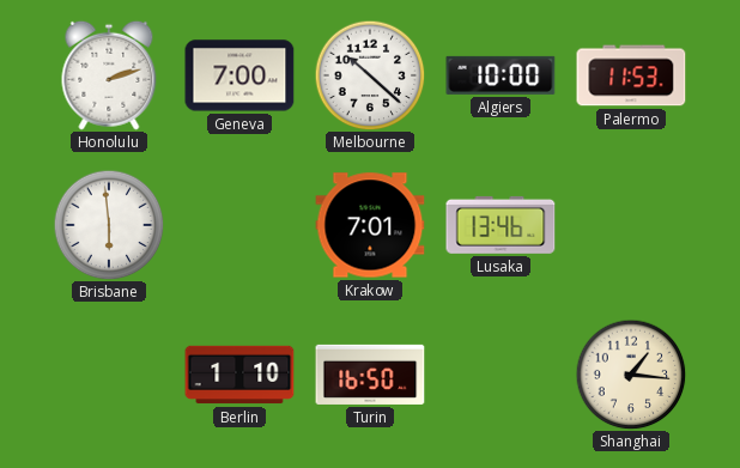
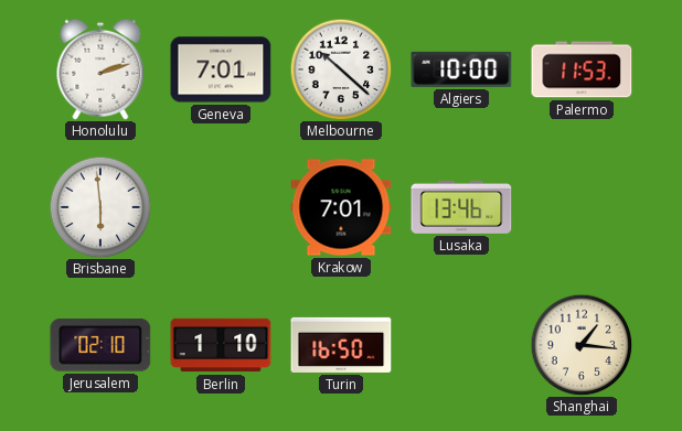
Geneva: 7:00 -> 7:01
Jerusalem: none -> 02:10
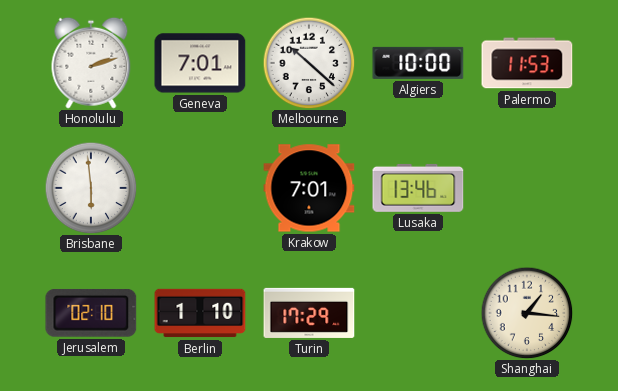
Turin: 16:50 -> 17:29
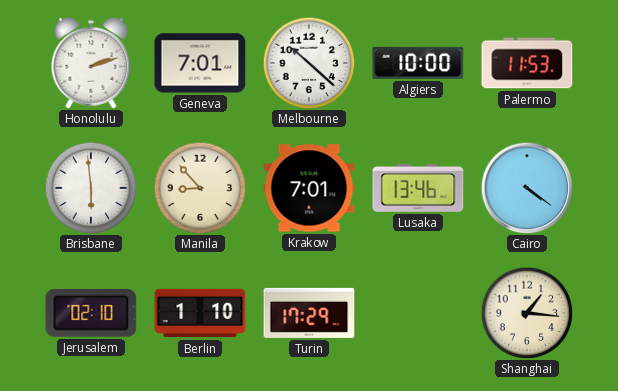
Manila: none -> 8:53
Cairo: none -> 4:21
